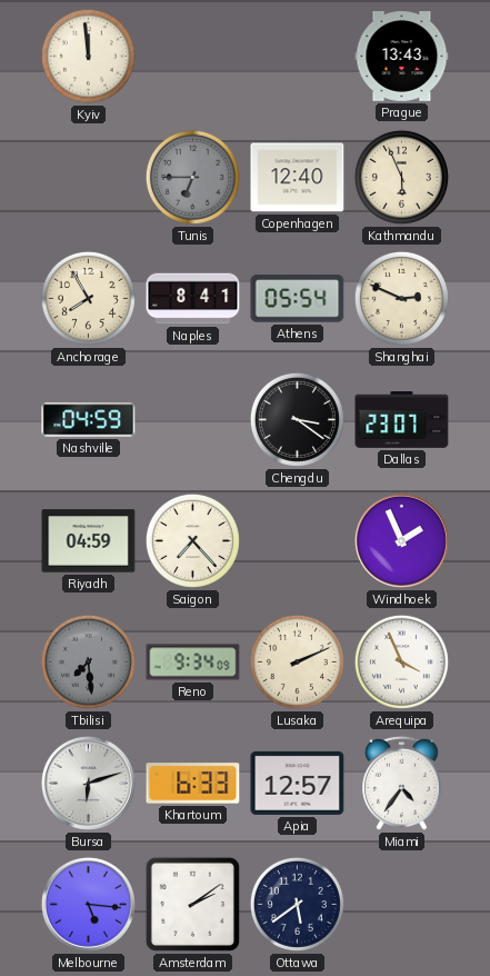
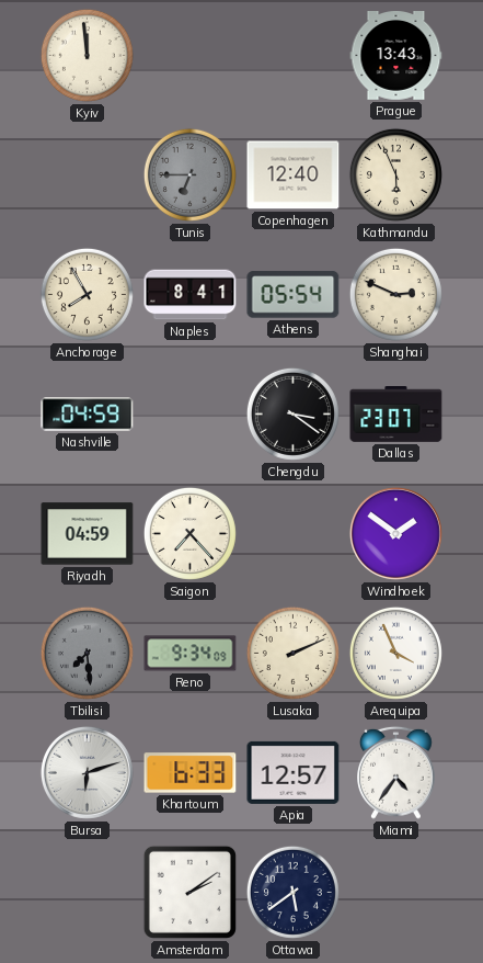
Windhoek: 1:56 -> 1:51
Melbourne: 5:16 -> none
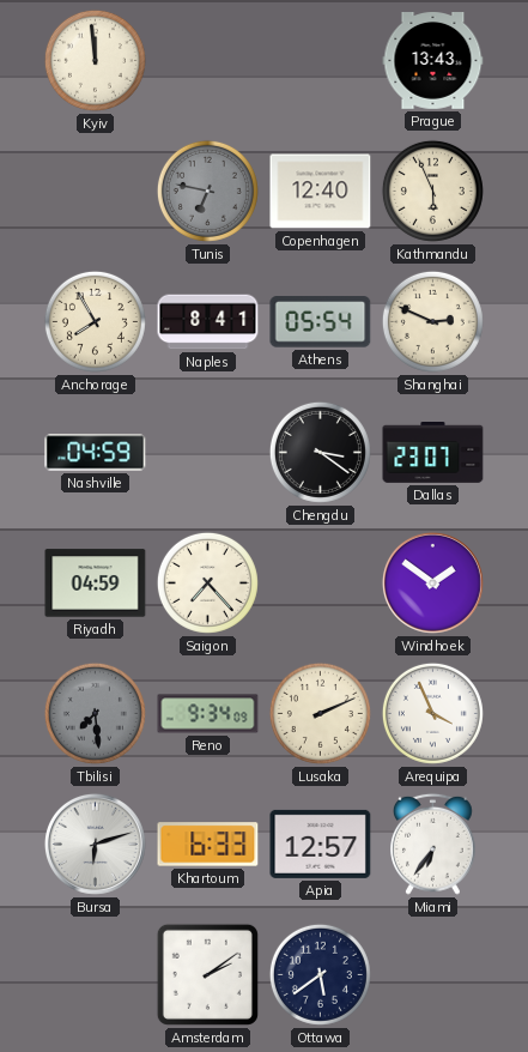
Tunis: 6:45 -> 6:47
Miami: 4:36 -> 6:36
